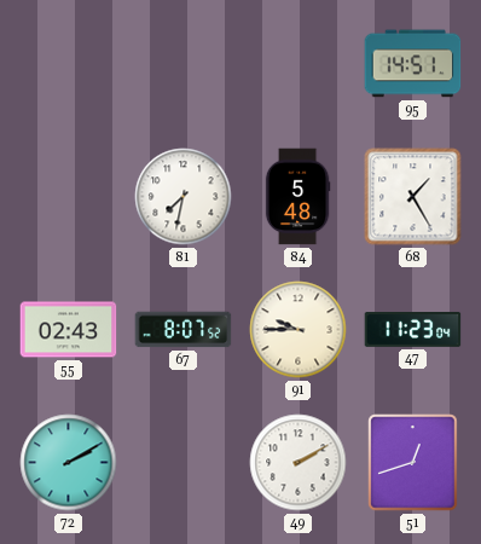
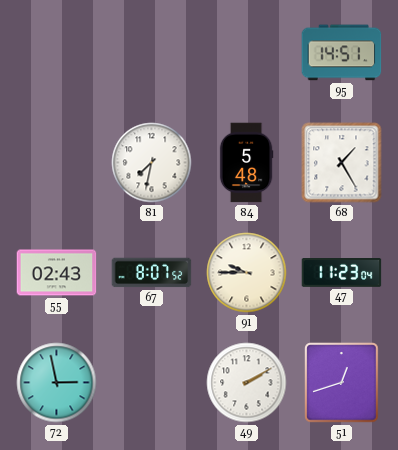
72: 2:10 -> 2:58
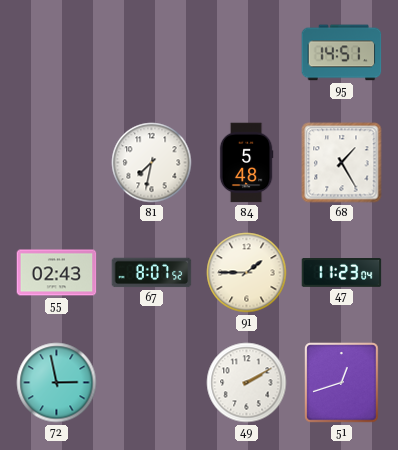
91: 9:45 -> 1:45
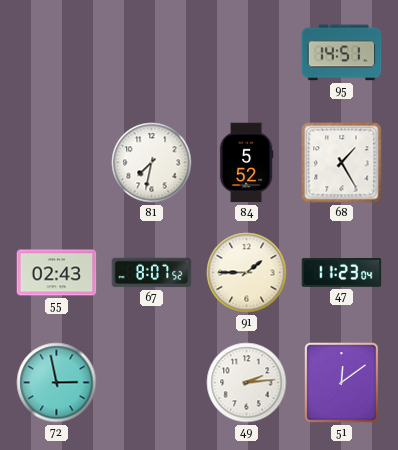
84: 5:48 -> 5:52
49: 2:10 -> 2:14
51: 12:42 -> 12:09
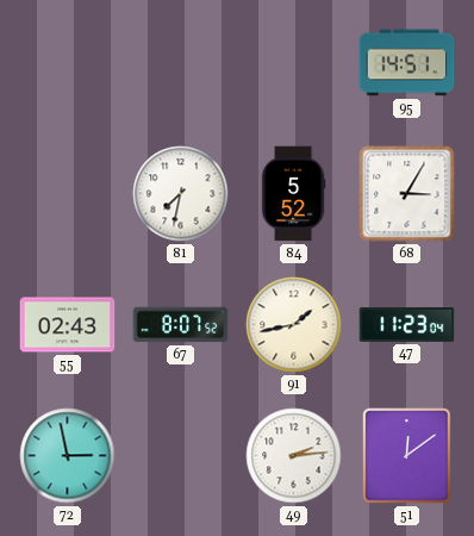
68: 1:25 -> 3:05
91: 1:45 -> 1:43
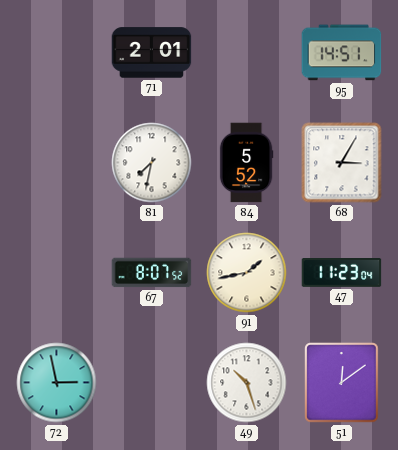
71: none -> 2:01
55: 02:43 -> none
49: 2:14 -> 10:27
